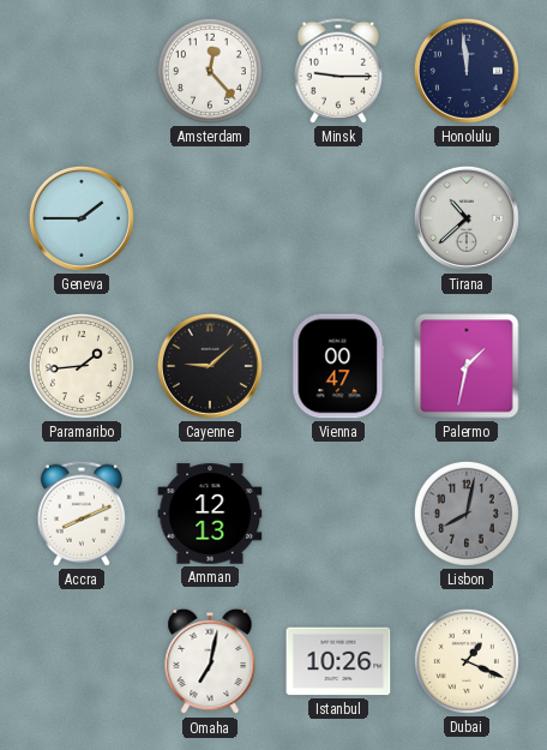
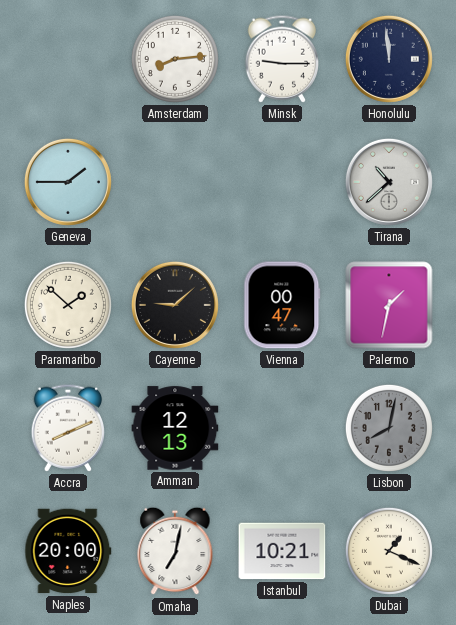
Amsterdam: 12:23 -> 8:14
Paramaribo: 1:44 -> 1:52
Naples: none -> 20:00
Istanbul: 10:26 -> 10:21
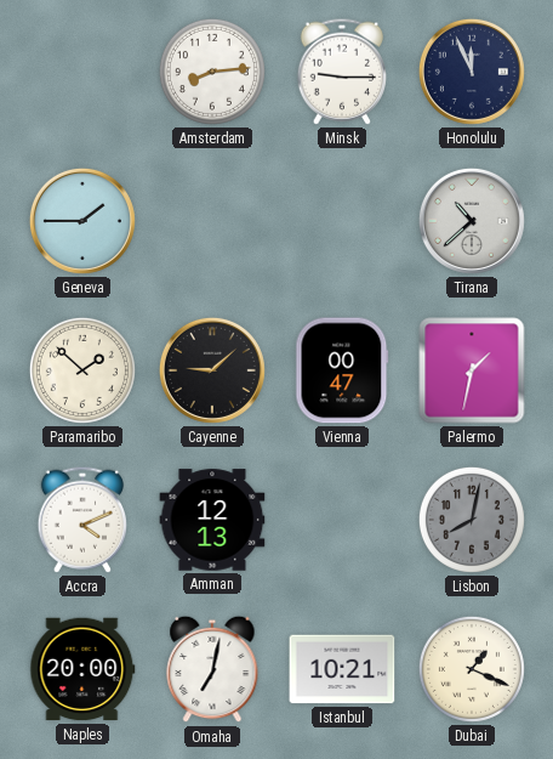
Honolulu: 11:59 -> 11:56
Accra: 8:11 -> 4:11
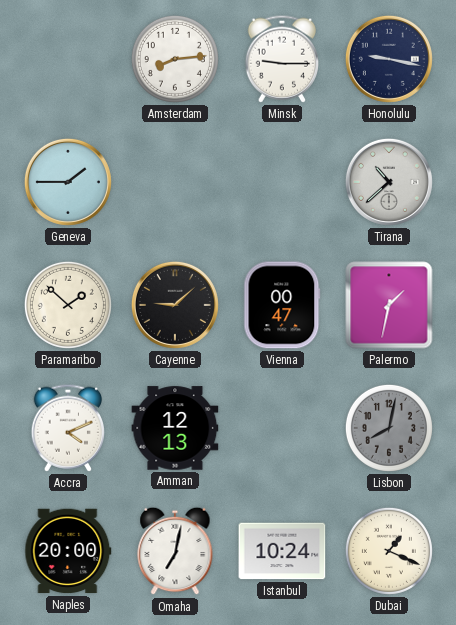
Honolulu: 11:56 -> 9:17
Istanbul: 10:21 -> 10:24
